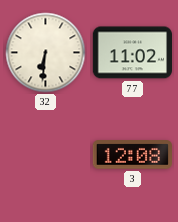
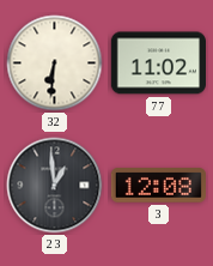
23: none -> 12:59
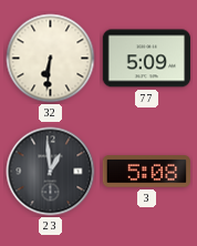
77: 11:02 -> 5:09
3: 12:08 -> 5:08
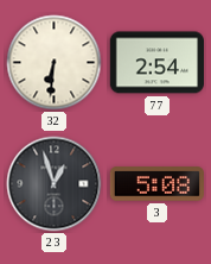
77: 5:09 -> 2:54
23: 12:59 -> 12:57
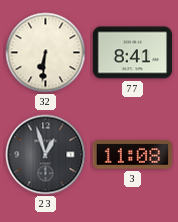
77: 2:54 -> 8:41
3: 5:08 -> 11:08
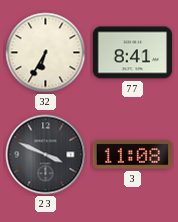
32: 6:31 -> 6:35
23: 12:57 -> 3:49
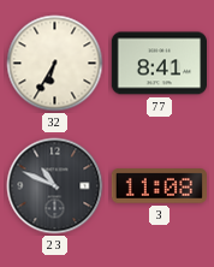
23: 3:49 -> 10:49
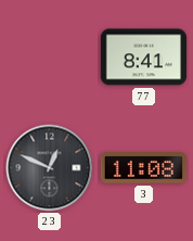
32: 6:35 -> none
23: 10:49 -> 12:49
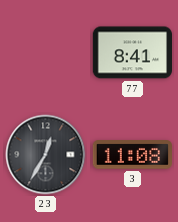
23: 12:49 -> 12:35
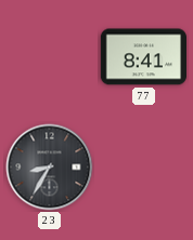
23: 12:35 -> 8:35
3: 11:08 -> none
